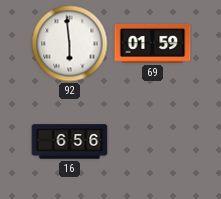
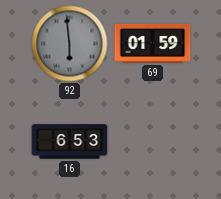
92 dial: white -> grey
16: 6:56 -> 6:53
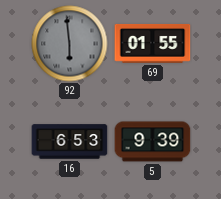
69: 01:59 -> 01:55
5: none -> 9:39
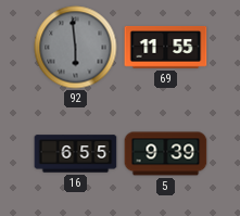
69: 01:55 -> 11:55
16: 6:53 -> 6:55
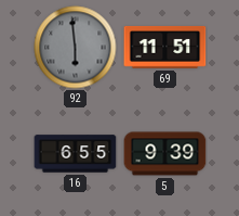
69: 11:55 -> 11:51
